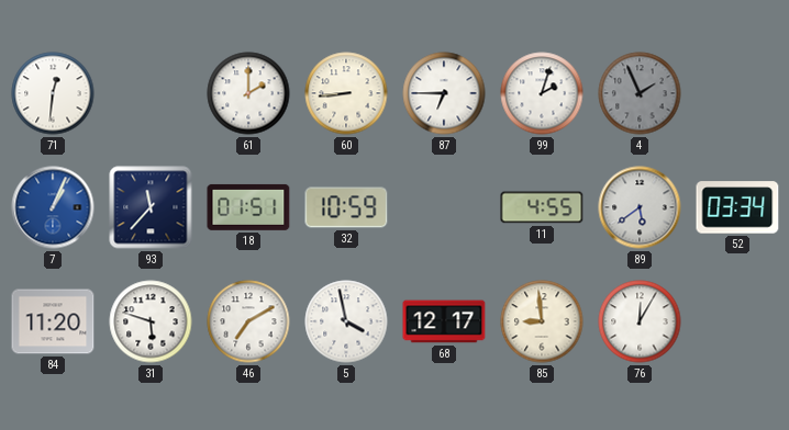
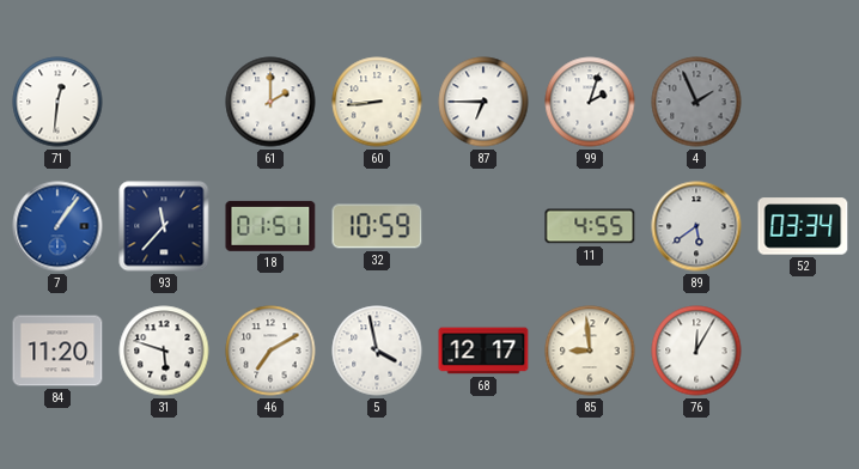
7: 1:04 -> 1:06
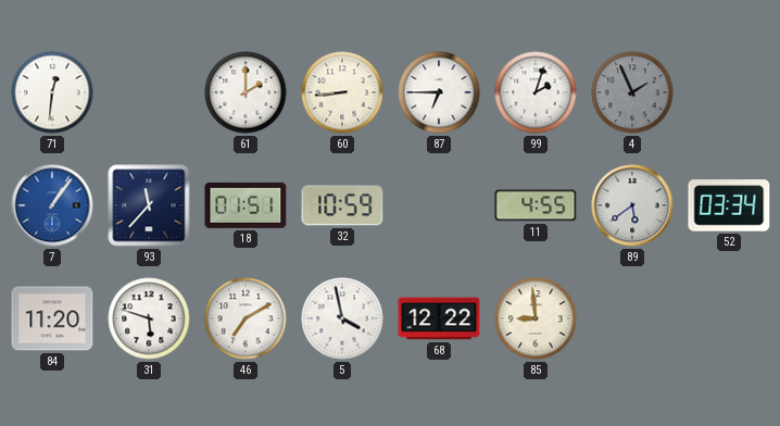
68: 12:17 -> 12:22
76: 12:05 -> none
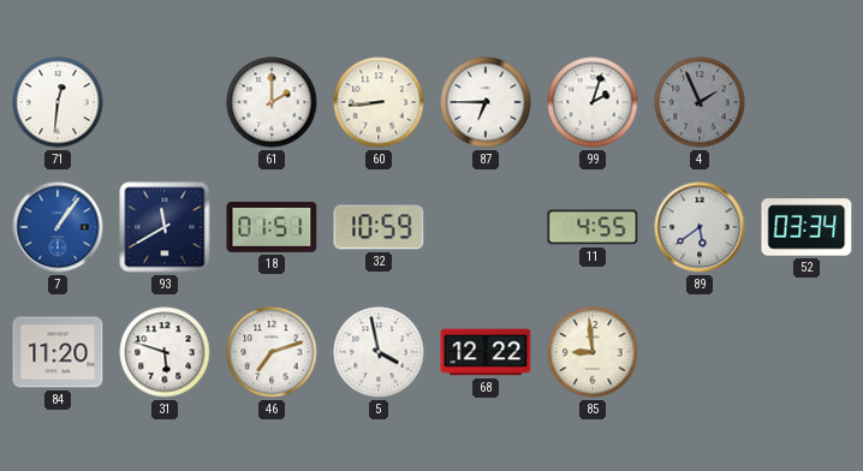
93: 11:37 -> 11:40
46: 7:10 -> 7:12
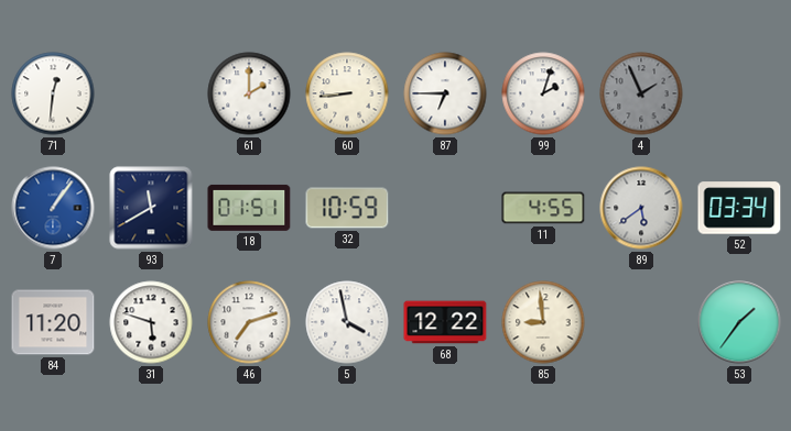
53: none -> 1:36
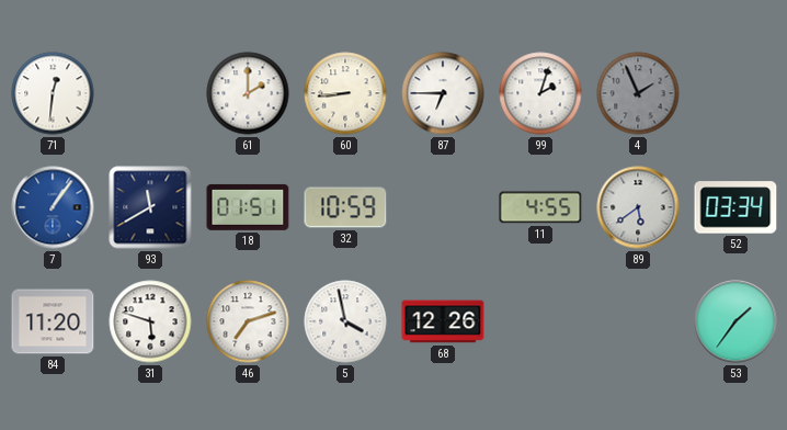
68: 12:22 -> 12:26
85: 8:59 -> none
